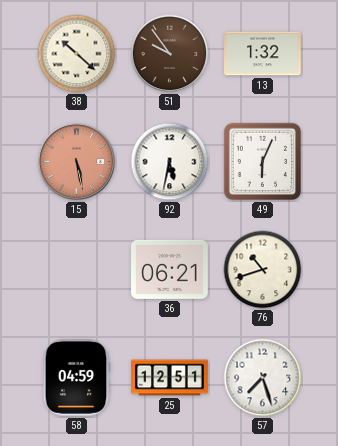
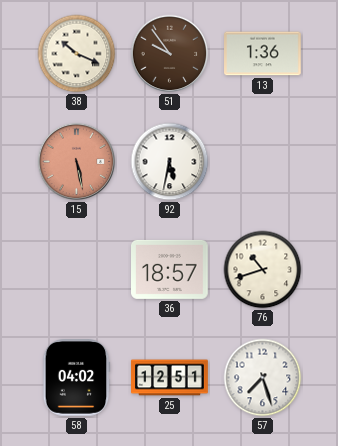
38: 10:22 -> 10:19
13: 1:32 -> 1:36
49: 6:04 -> none
36: 06:21 -> 18:57
58: 04:59 -> 04:02
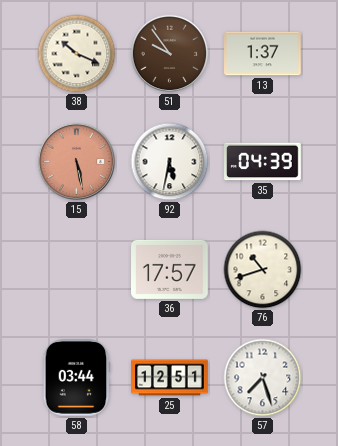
13: 1:36 -> 1:37
35: none -> 04:39
36: 18:57 -> 17:57
58: 04:02 -> 03:44
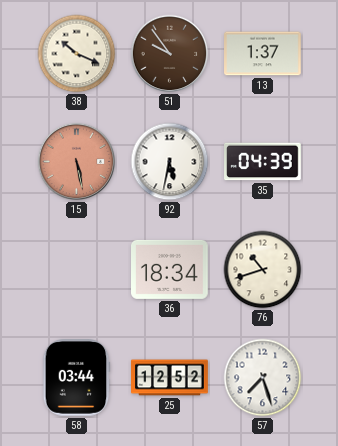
36: 17:57 -> 18:34
25: 12:51 -> 12:52
